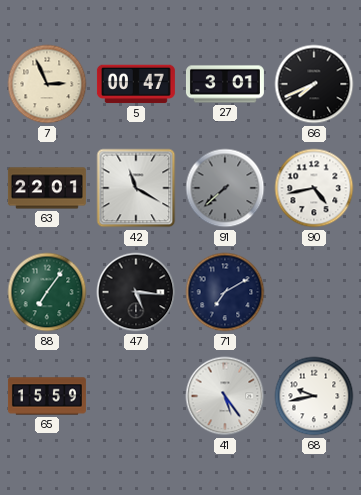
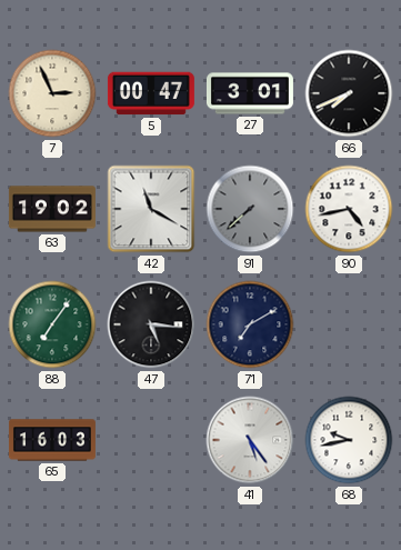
63: 22:01 -> 19:02
65: 15:59 -> 16:03
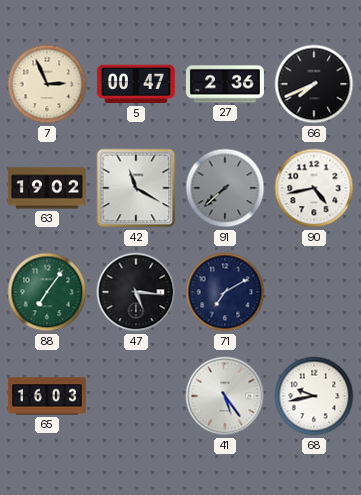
27: 3:01 -> 2:36
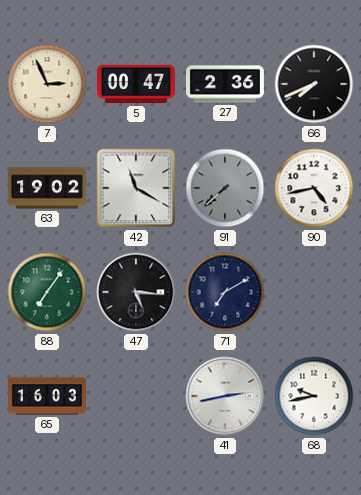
41: 5:24 -> 2:43
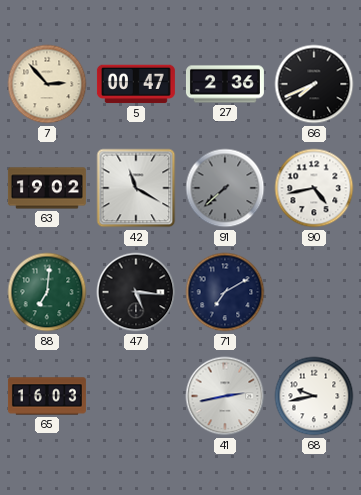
7: 2:56 -> 2:53
88: 7:06 -> 7:01
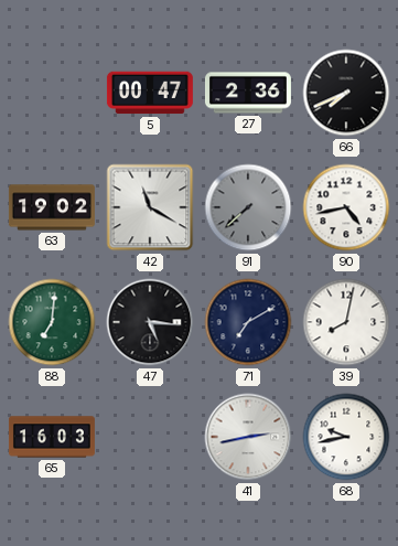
7: 2:53 -> none
39: none -> 8:02
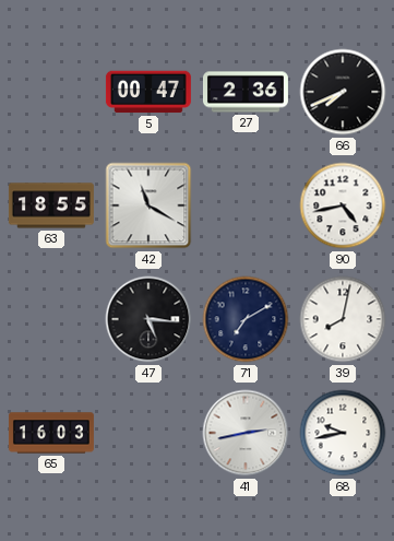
63: 19:02 -> 18:55
91: 7:38 -> none
88: 7:01 -> none
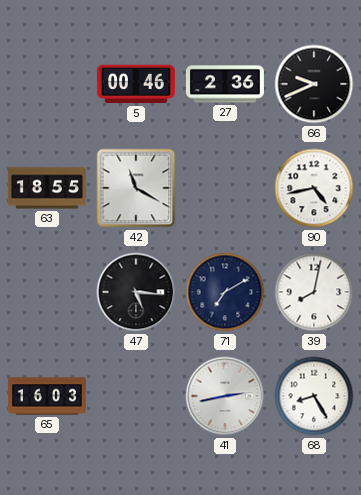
5: 00:47 -> 00:46
66: 7:41 -> 9:41
68: 9:43 -> 8:25
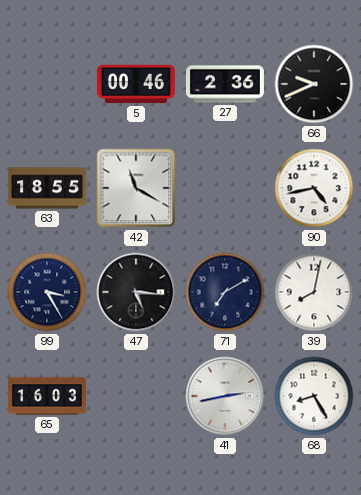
99: none -> 3:25
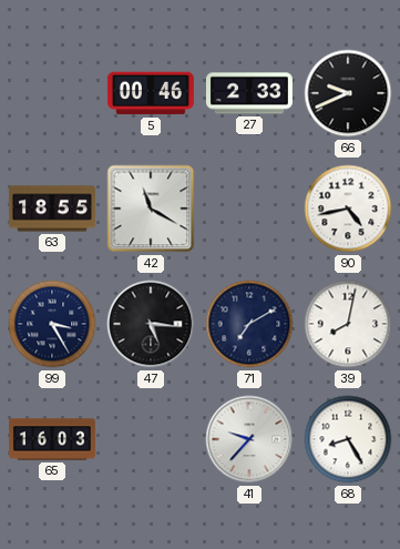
27: 2:36 -> 2:33
41: 2:43 -> 9:37
